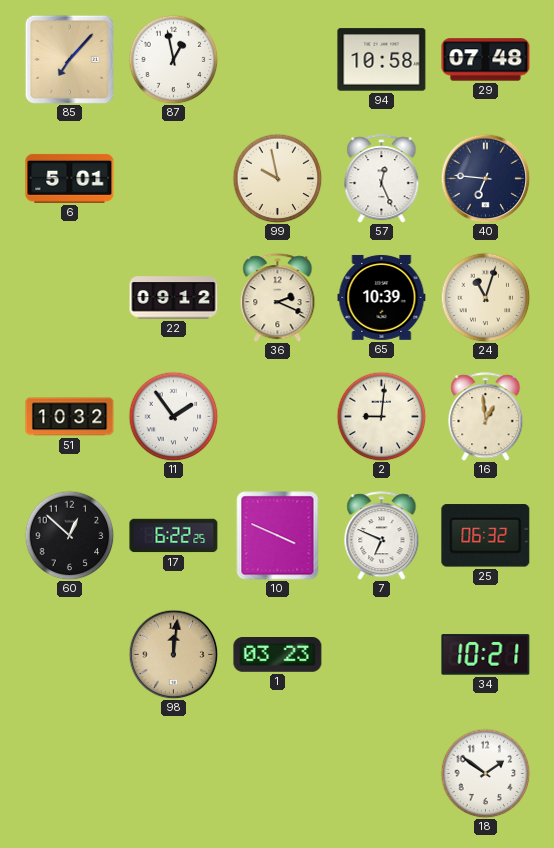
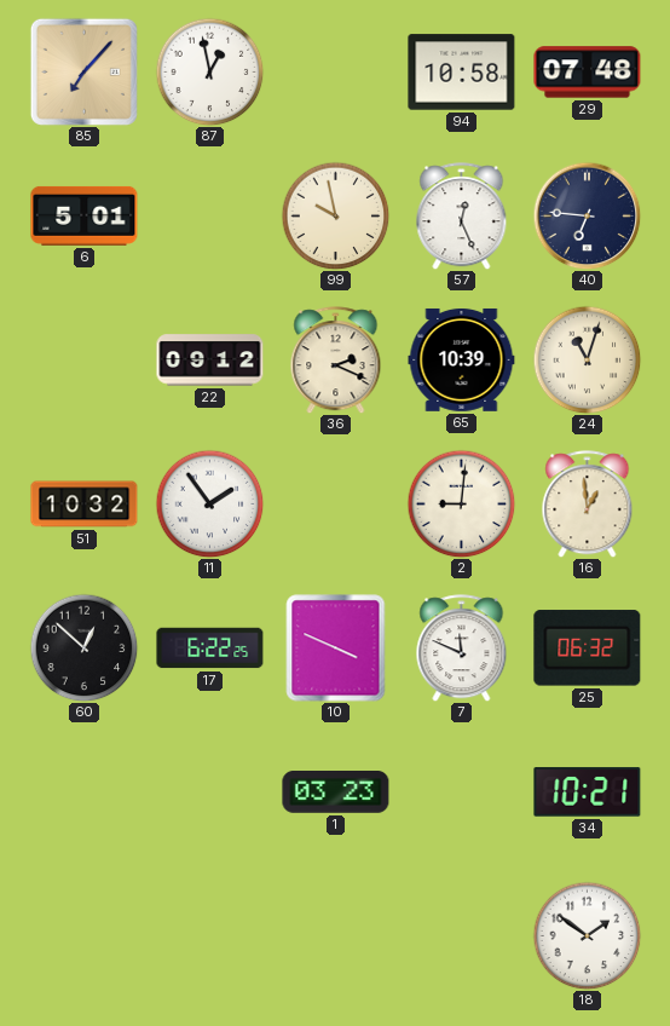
7: 6:49 -> 11:49
98: 12:01 -> none
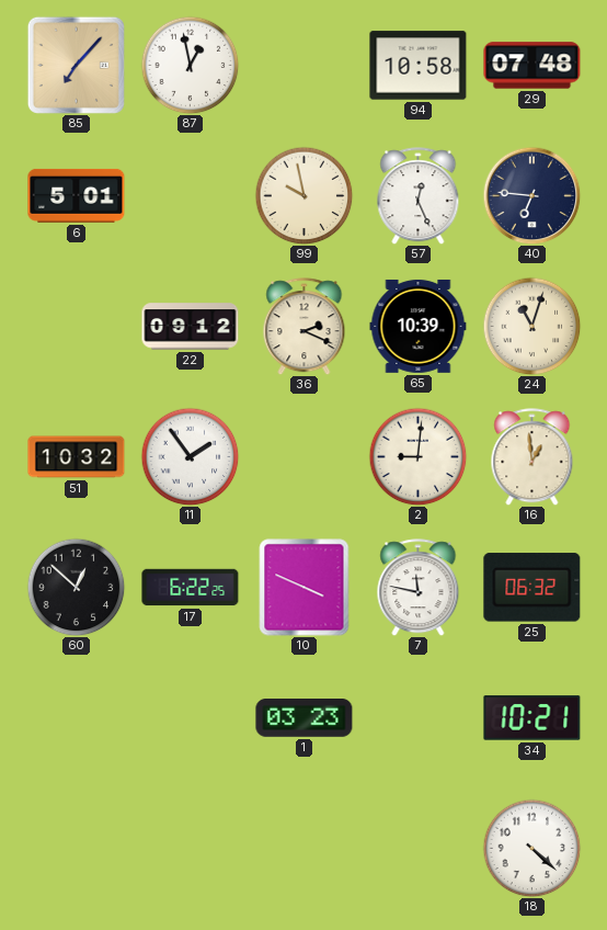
7: 11:49 -> 11:47
18: 1:51 -> 4:22
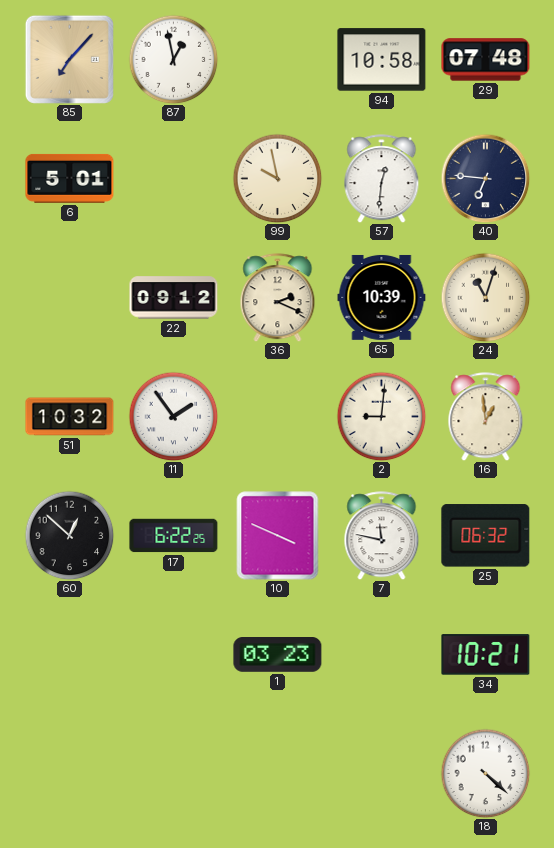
57: 12:26 -> 12:31
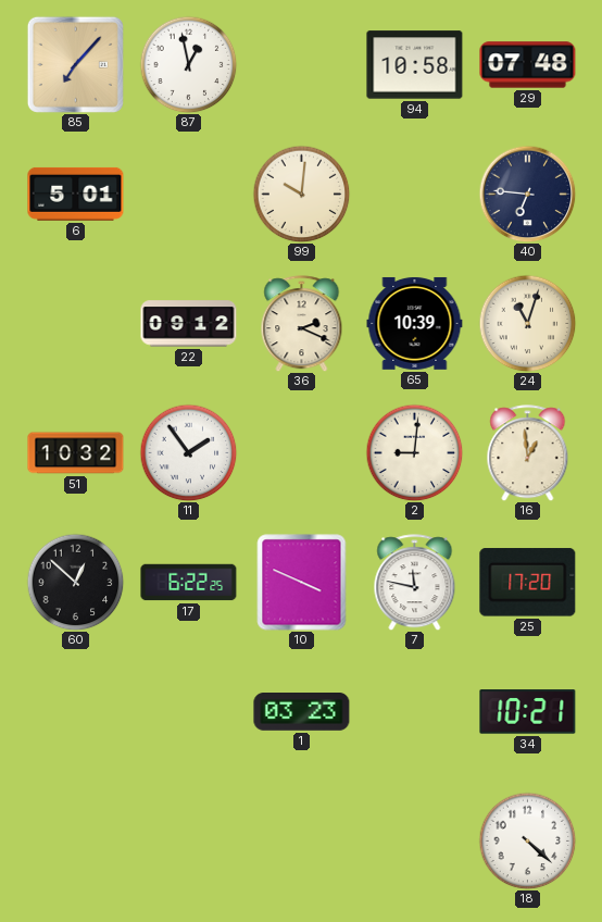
99: 9:58 -> 10:01
57: 12:31 -> none
25: 06:32 -> 17:20
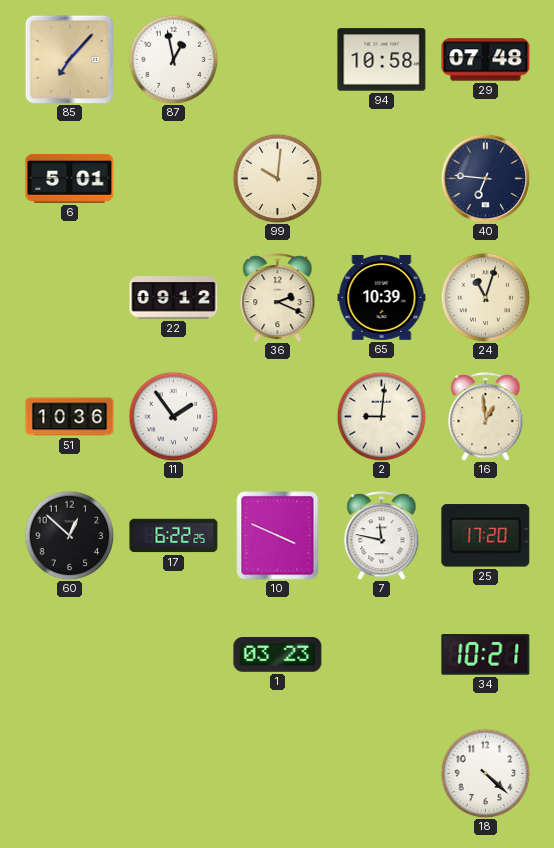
51: 10:32 -> 10:36
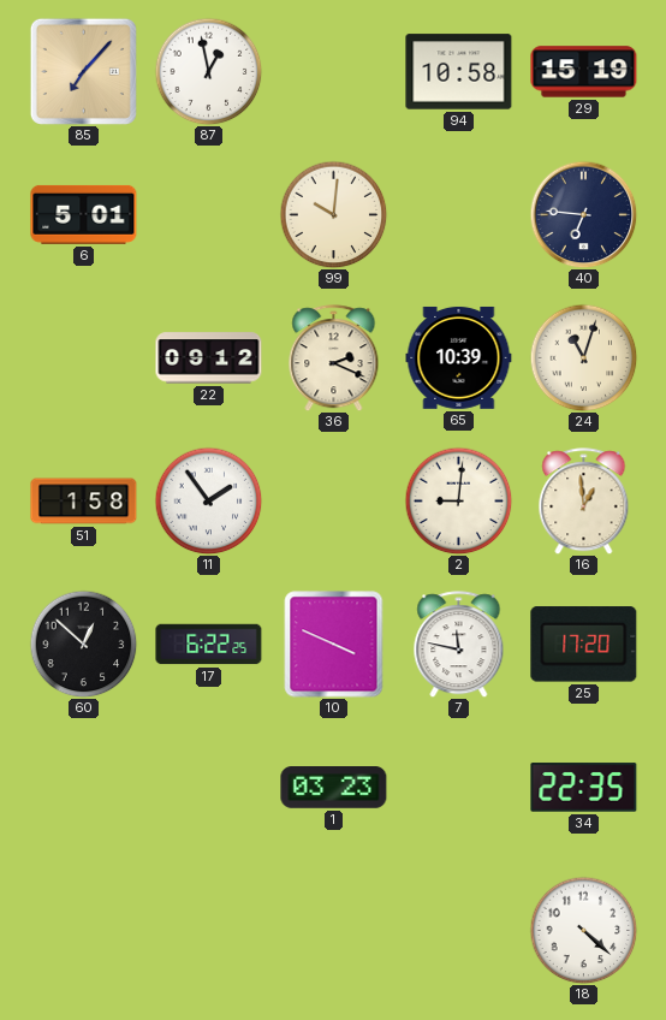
29: 07:48 -> 15:19
51: 10:36 -> 1:58
34: 10:21 -> 22:35
